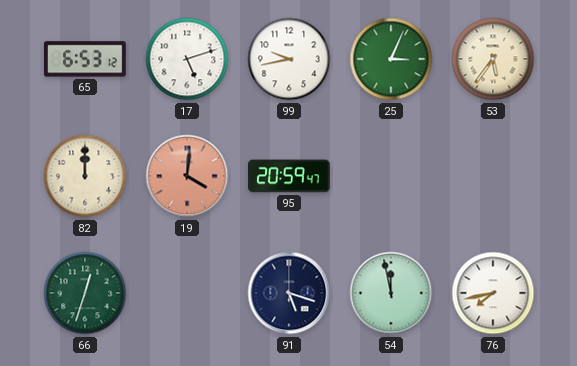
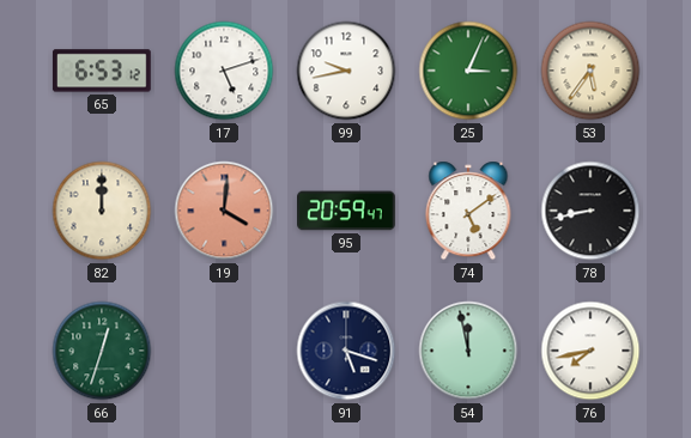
74: none -> 5:09
78: none -> 8:43
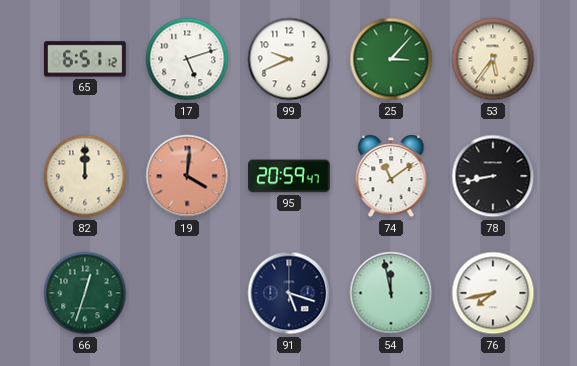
65: 6:53 -> 6:51
99: 9:43 -> 9:41
25: 3:04 -> 3:07
74: 5:09 -> 11:09
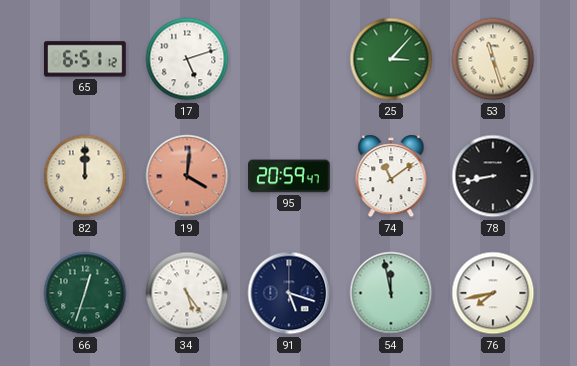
99: 9:41 -> none
53: 5:36 -> 11:27
34: none -> 5:24
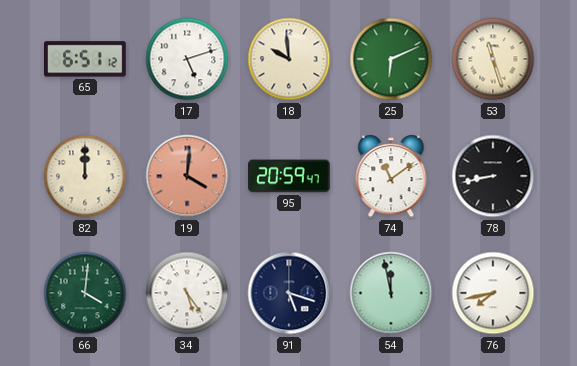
18: none -> 9:59
25: 3:07 -> 6:11
66: 12:33 -> 4:01
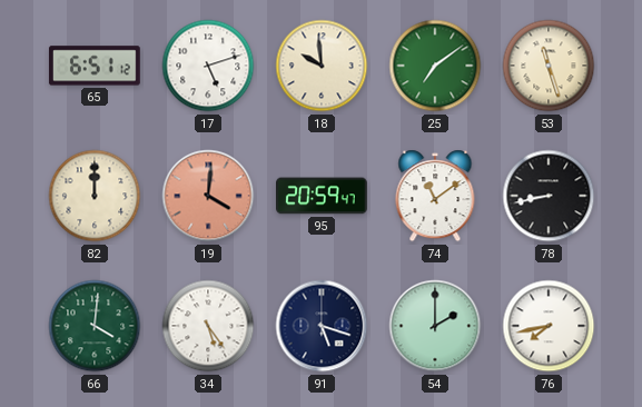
25: 6:11 -> 7:09
54: 11:58 -> 2:00
